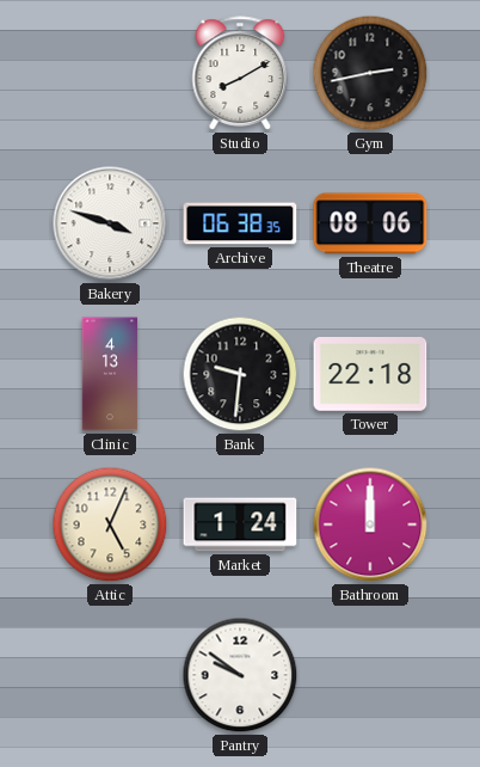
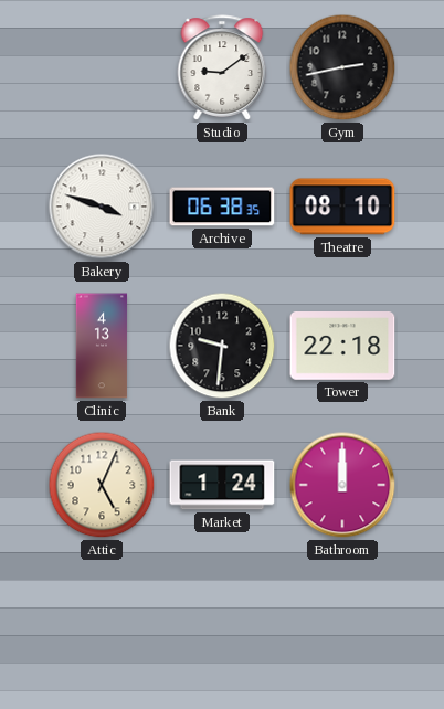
Studio: 8:10 -> 9:09
Theatre: 08:06 -> 08:10
Pantry: 9:51 -> none
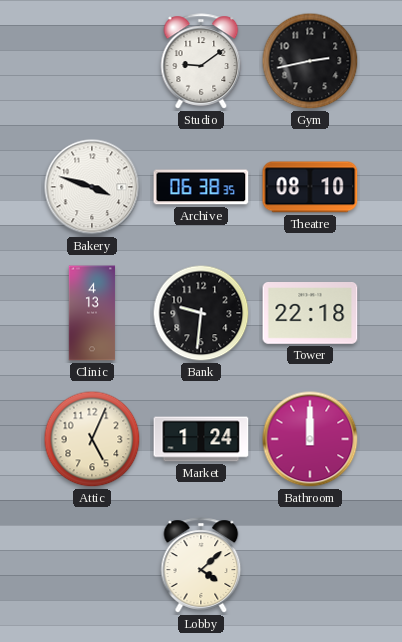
Lobby: none -> 4:08
